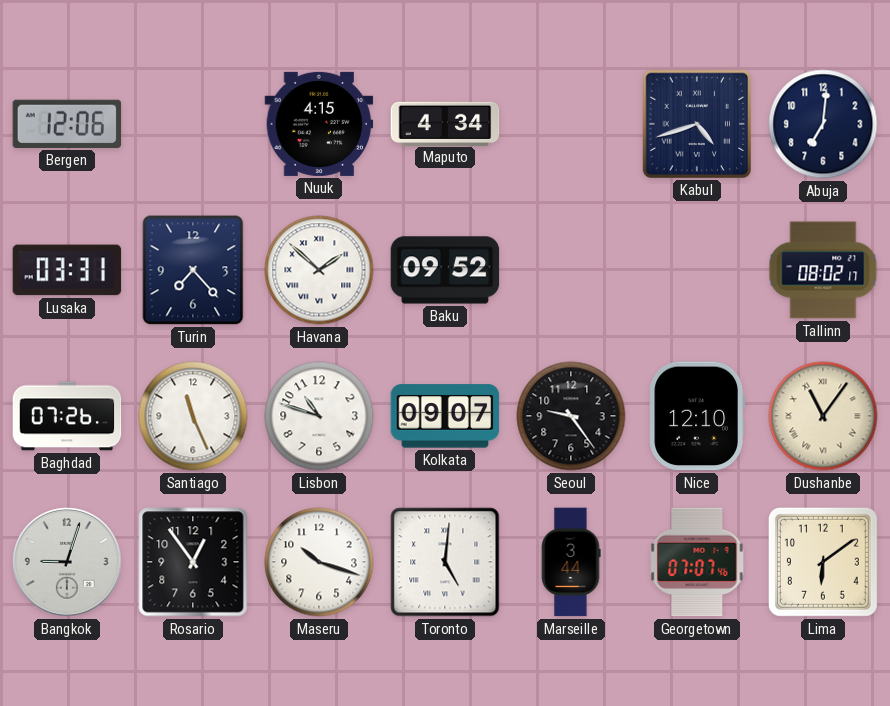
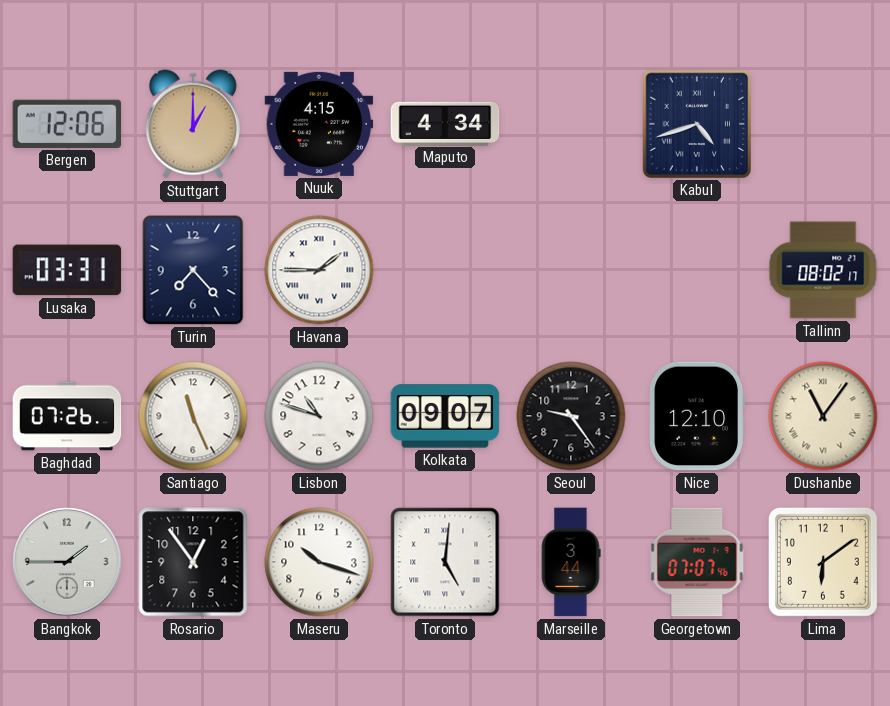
Stuttgart: none -> 1:00
Abuja: 7:01 -> none
Havana: 1:52 -> 1:45
Baku: 09:52 -> none
Bangkok: 9:03 -> 1:45
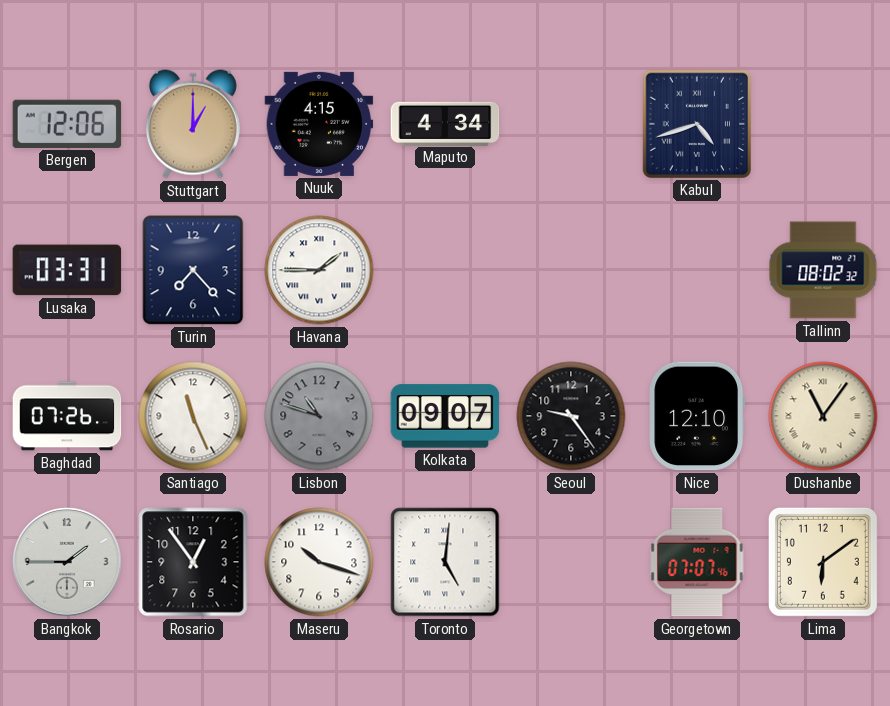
Tallinn: 08:02:17 -> 08:02:32
Lisbon dial: white -> grey
Marseille: 3:44 -> none
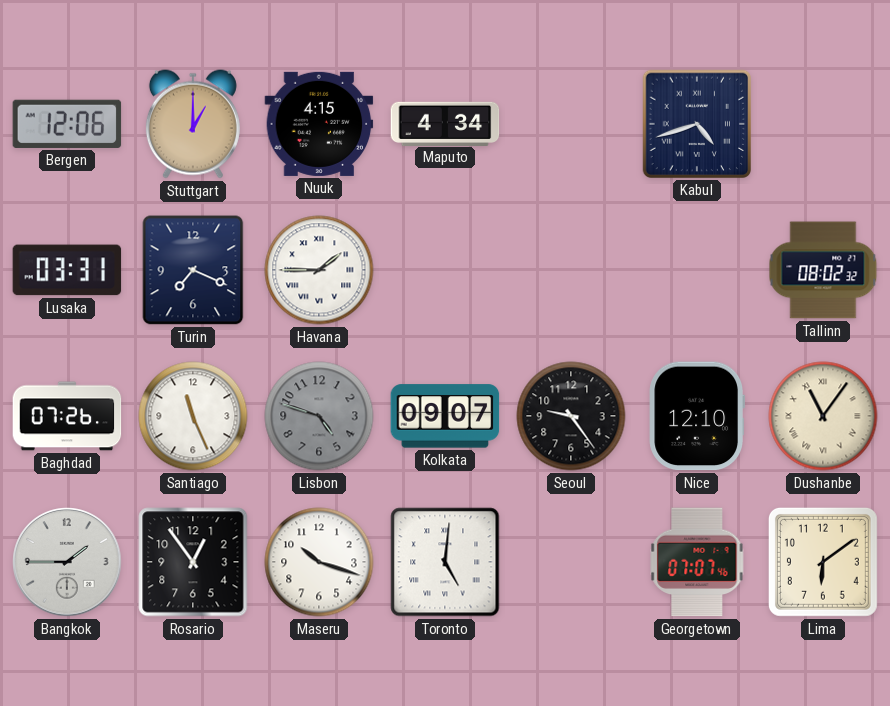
Turin: 7:23 -> 7:19
Lisbon: 10:48 -> 4:48
